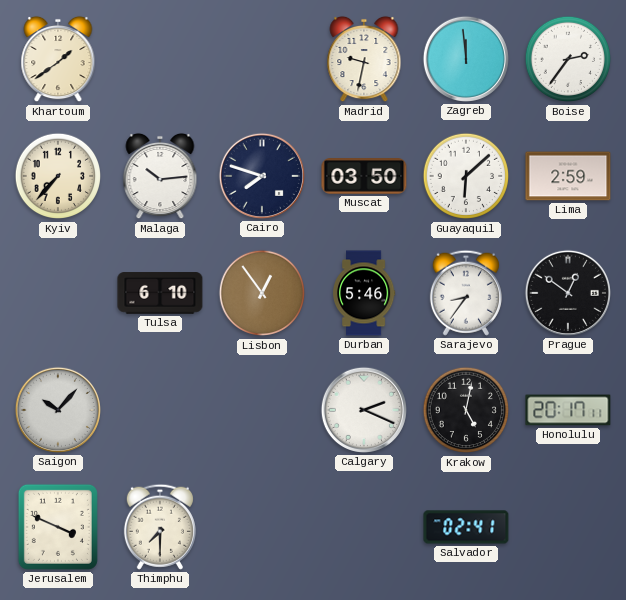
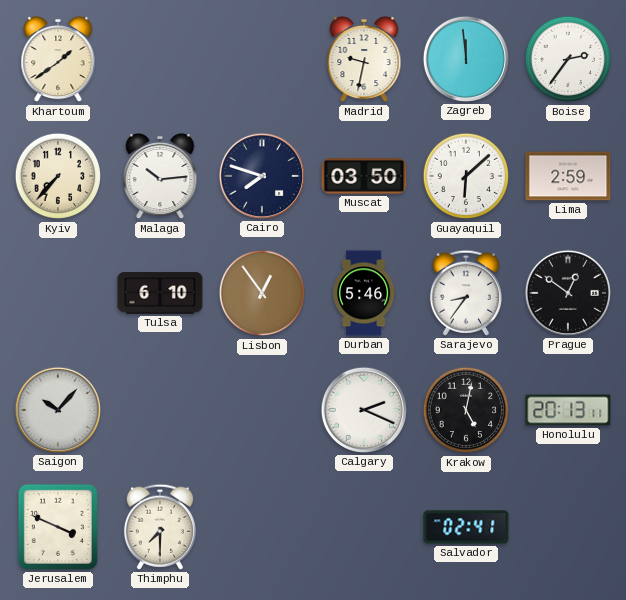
Honolulu: 20:17 -> 20:13
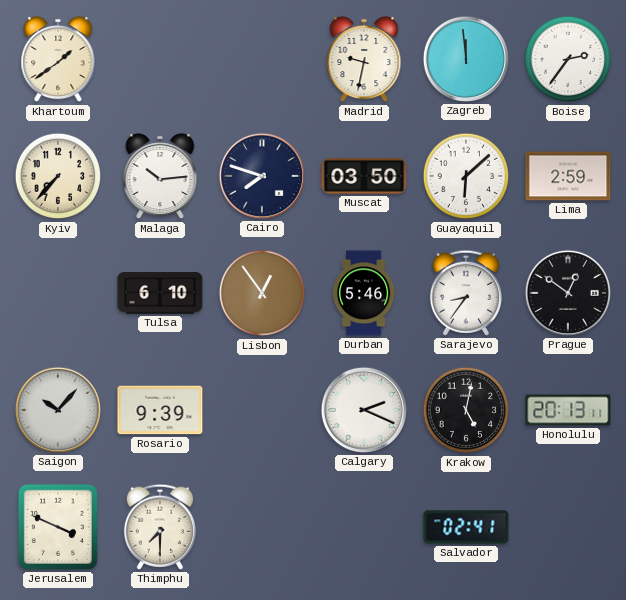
Rosario: none -> 9:39
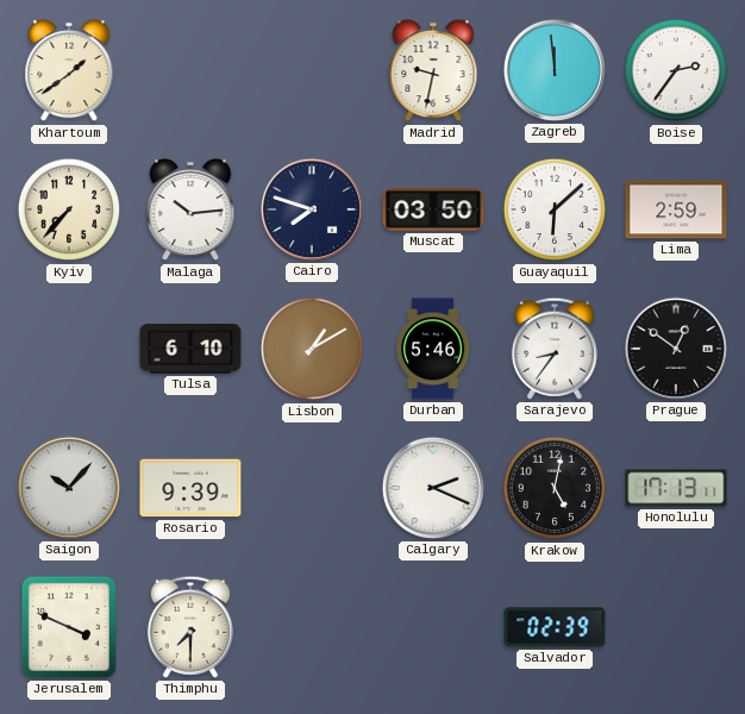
Lisbon: 12:54 -> 1:10
Honolulu: 20:13 -> 17:13
Salvador: 02:41 -> 02:39
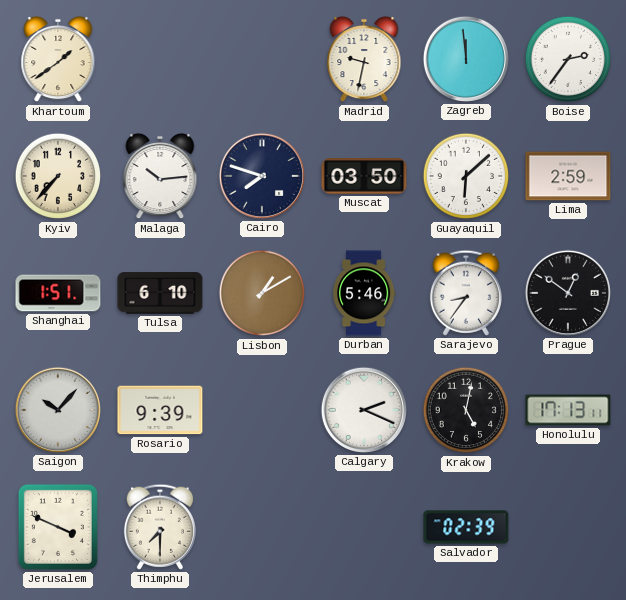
Shanghai: none -> 1:51
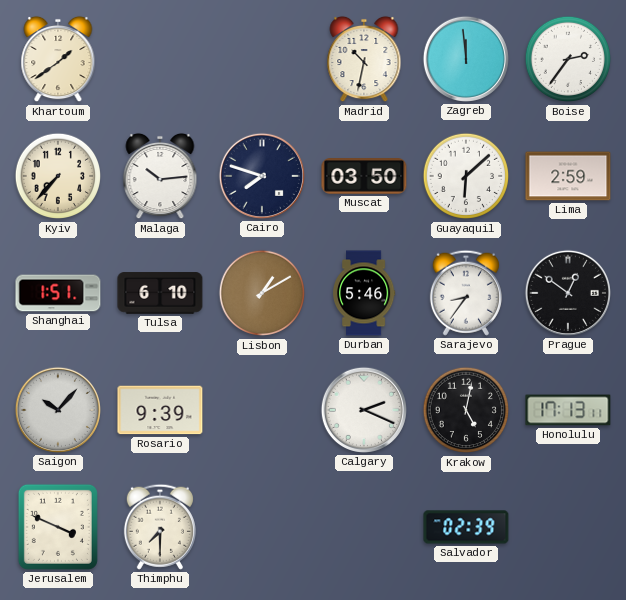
Madrid: 9:32 -> 10:32
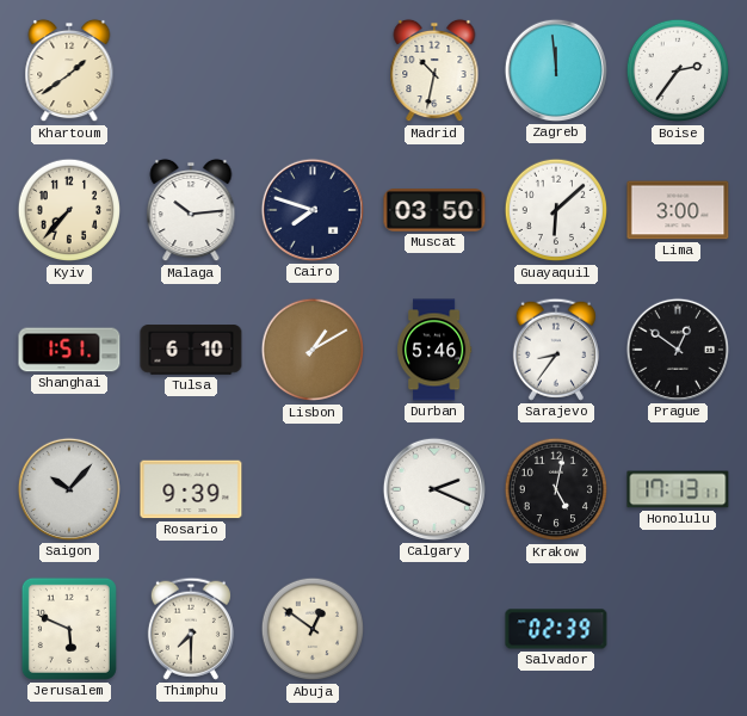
Lima: 2:59 -> 3:00
Jerusalem: 3:49 -> 5:49
Abuja: none -> 12:51
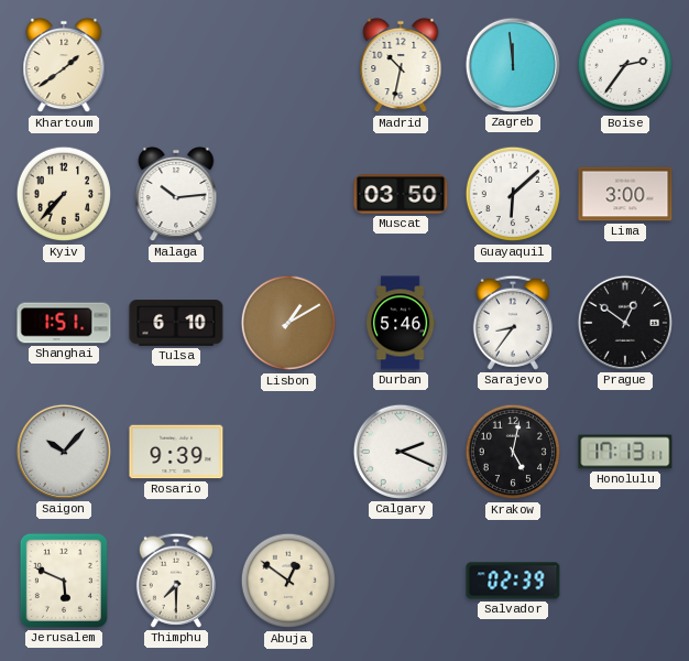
Cairo: 7:48 -> none
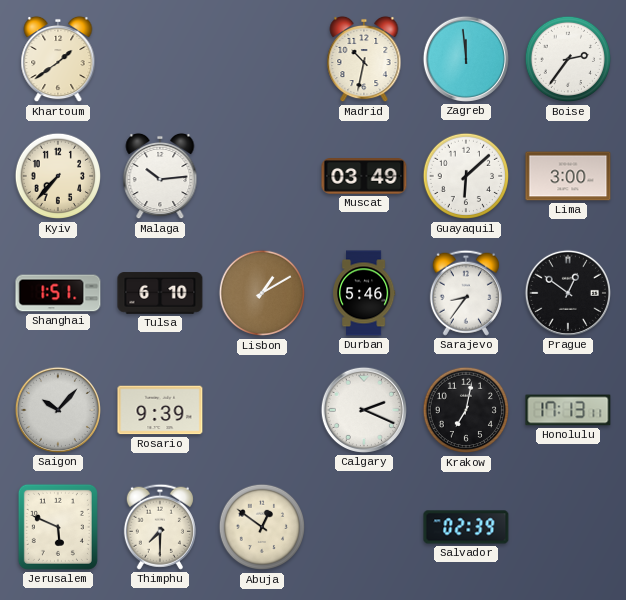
Muscat: 03:50 -> 03:49
Krakow: 5:02 -> 7:02
